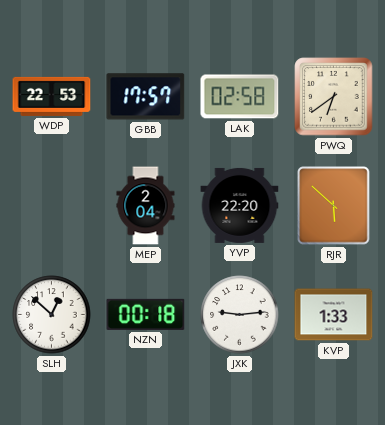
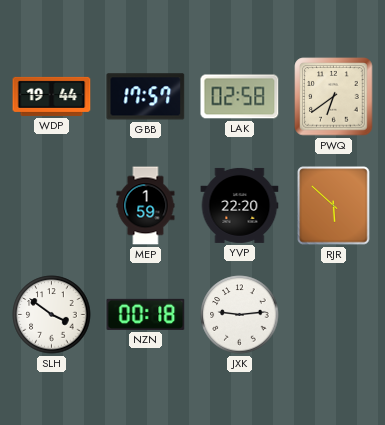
WDP: 22:53 -> 19:44
MEP: 2:04 -> 1:59
SLH: 12:52 -> 3:51
KVP: 1:33 -> none
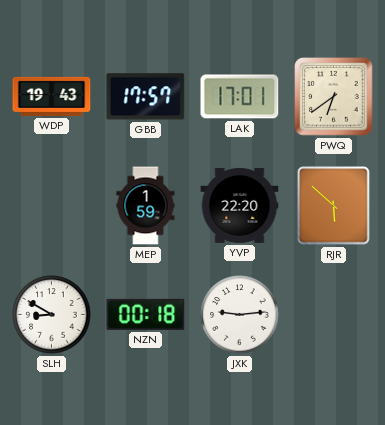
WDP: 19:44 -> 19:43
LAK: 02:58 -> 17:01
SLH: 3:51 -> 8:50
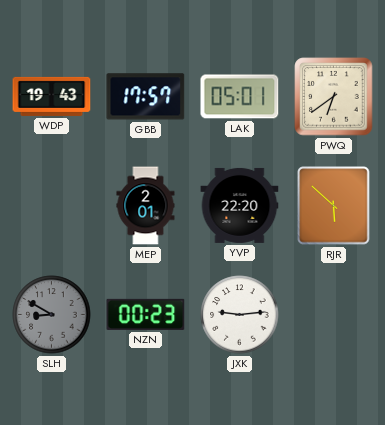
LAK: 17:01 -> 05:01
MEP: 1:59 -> 2:01
SLH dial: white -> grey
NZN: 00:18 -> 00:23
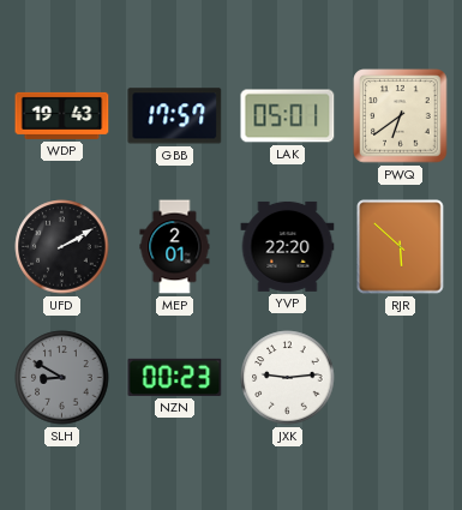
UFD: none -> 2:10
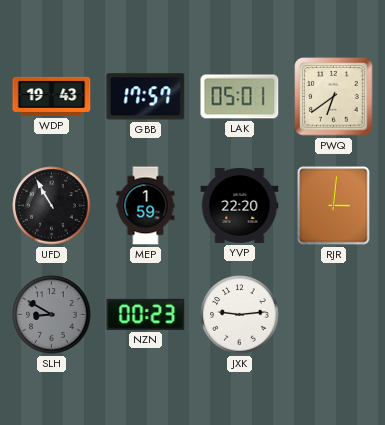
UFD: 2:10 -> 10:55
MEP: 2:01 -> 1:59
RJR: 5:52 -> 3:01
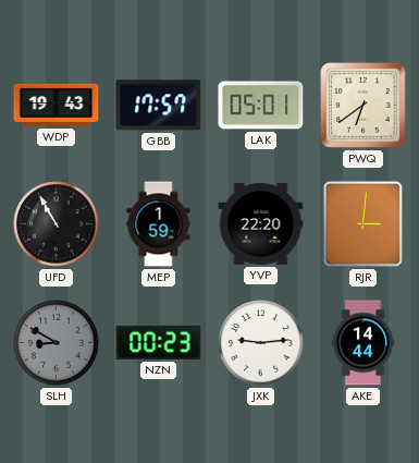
AKE: none -> 14:44
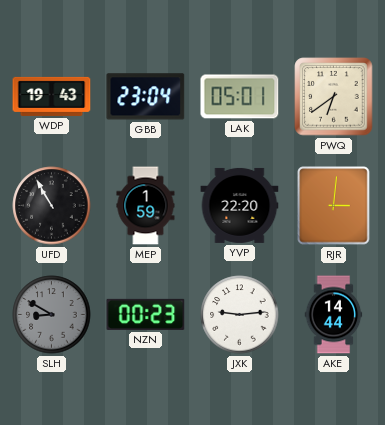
GBB: 17:57 -> 23:04
